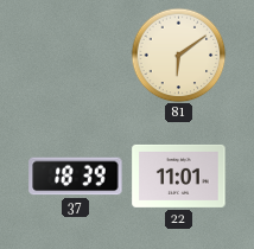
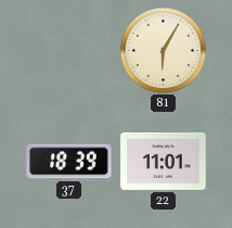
81: 6:09 -> 6:05
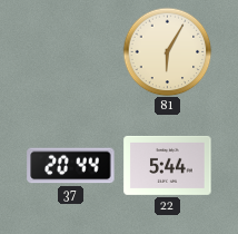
37: 18:39 -> 20:44
22: 11:01 -> 5:44
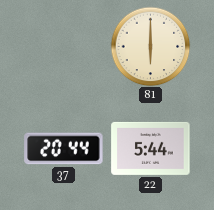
81: 6:05 -> 6:00
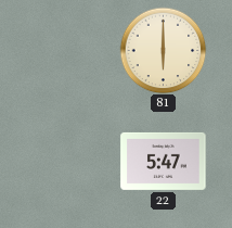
37: 20:44 -> none
22: 5:44 -> 5:47
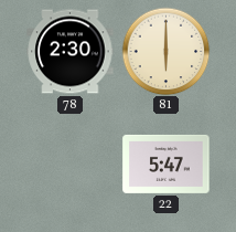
78: none -> 2:30
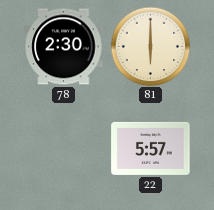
22: 5:47 -> 5:57
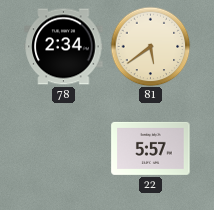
78: 2:30 -> 2:34
81: 6:00 -> 5:39
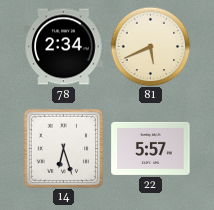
81: 5:39 -> 5:41
14: none -> 6:27
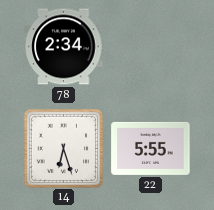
81: 5:41 -> none
22: 5:57 -> 5:55
